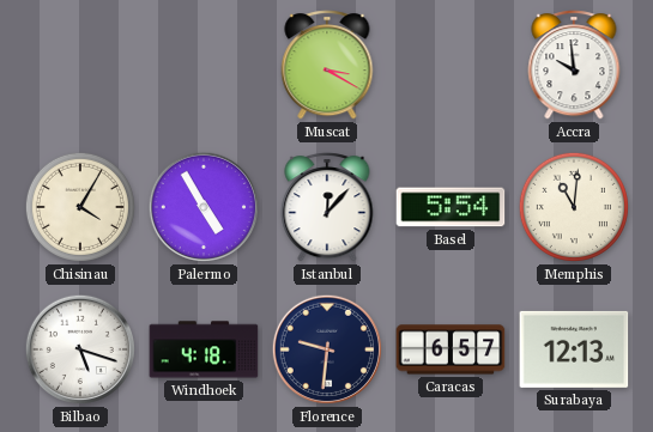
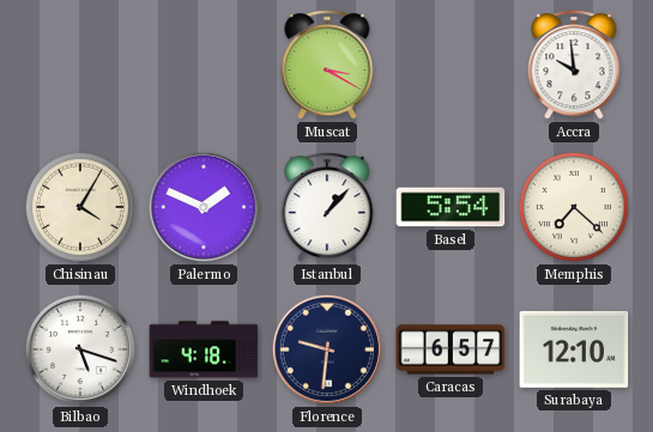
Palermo: 4:55 -> 1:49
Istanbul: 12:07 -> 1:07
Memphis: 11:01 -> 7:22
Surabaya: 12:13 -> 12:10
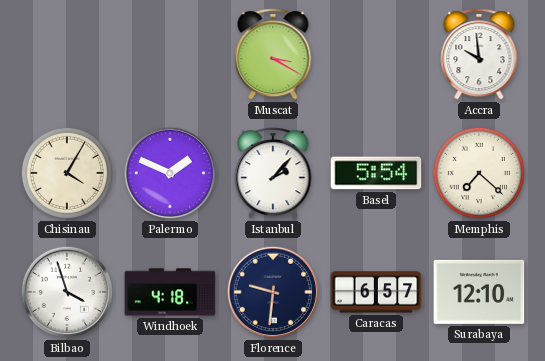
Istanbul: 1:07 -> 2:07
Bilbao: 5:18 -> 3:57
